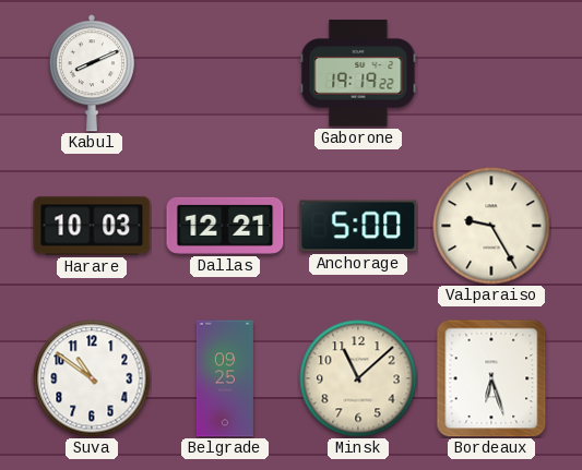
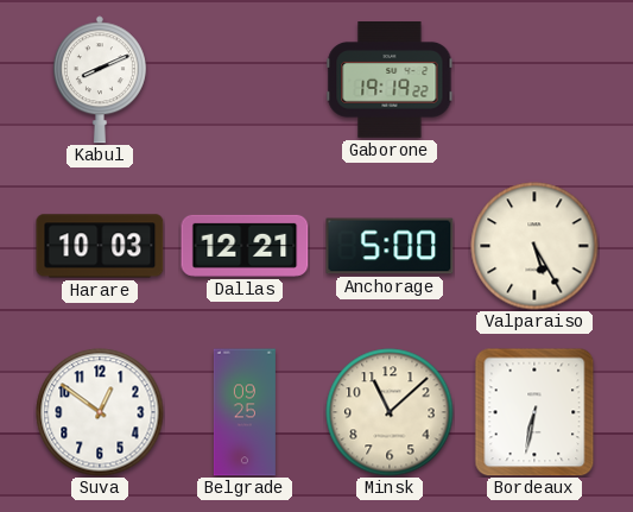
Valparaiso: 9:25 -> 5:25
Suva: 10:51 -> 12:51
Bordeaux: 6:27 -> 6:32
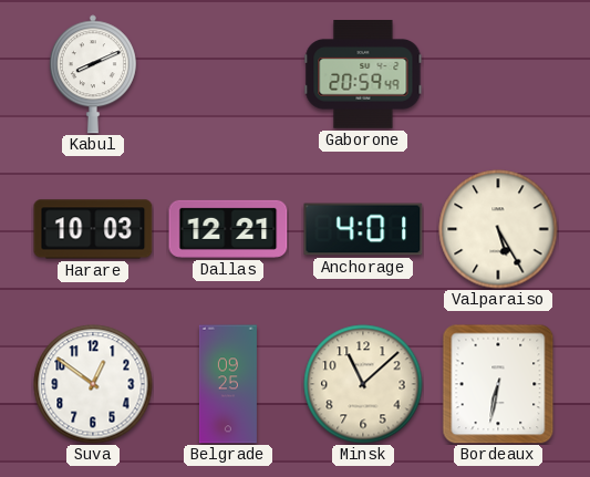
Gaborone: 19:19 -> 20:59
Anchorage: 5:00 -> 4:01
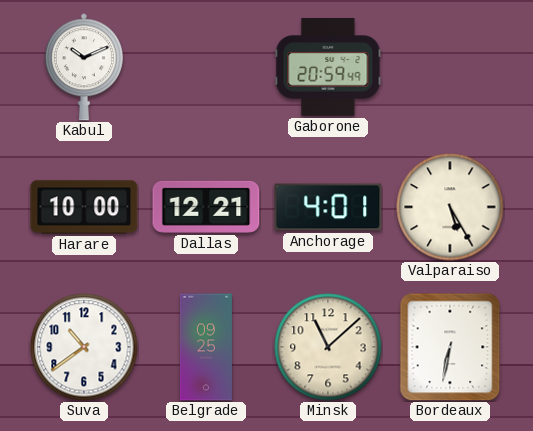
Kabul: 8:11 -> 10:11
Harare: 10:03 -> 10:00
Suva: 12:51 -> 10:39
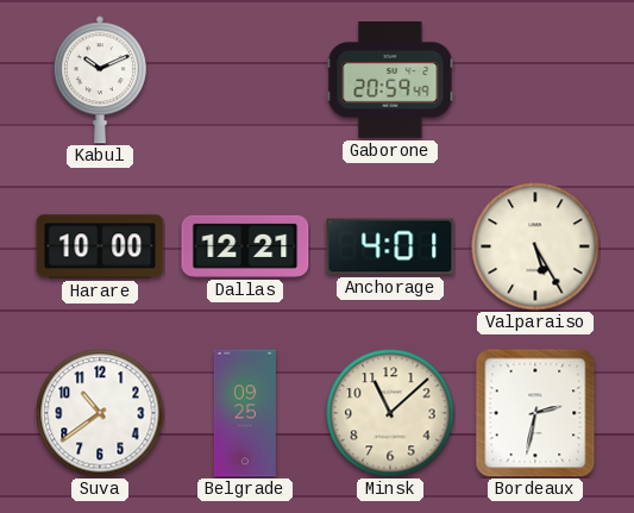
Bordeaux: 6:32 -> 2:32
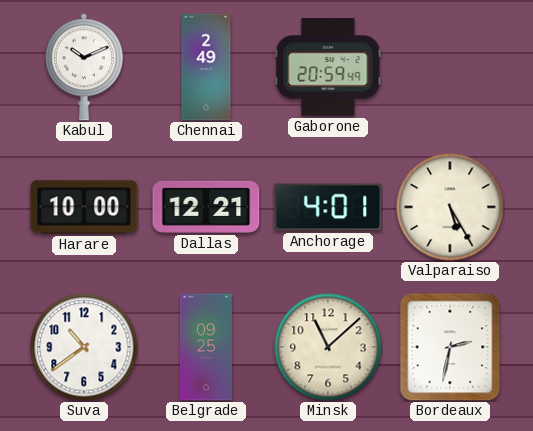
Chennai: none -> 2:49
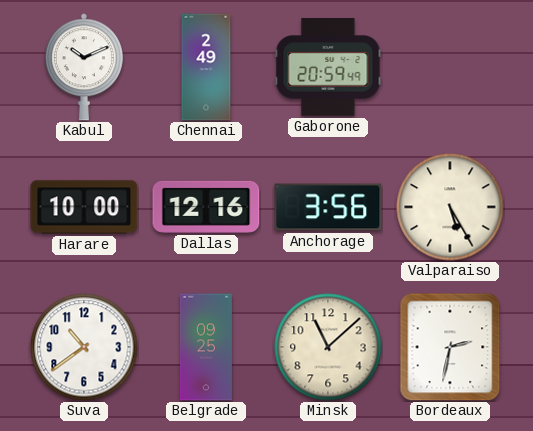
Dallas: 12:21 -> 12:16
Anchorage: 4:01 -> 3:56
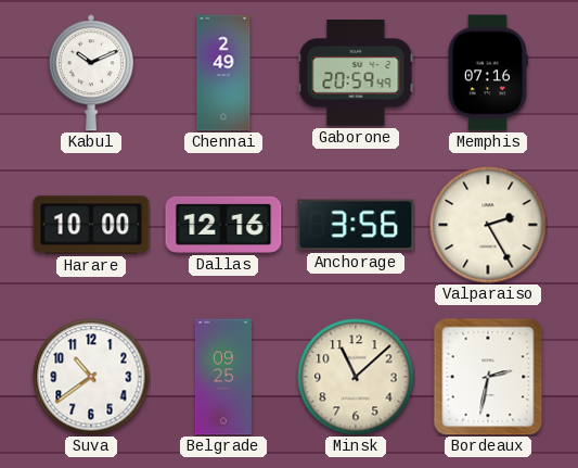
Memphis: none -> 07:16
Valparaiso: 5:25 -> 2:25
